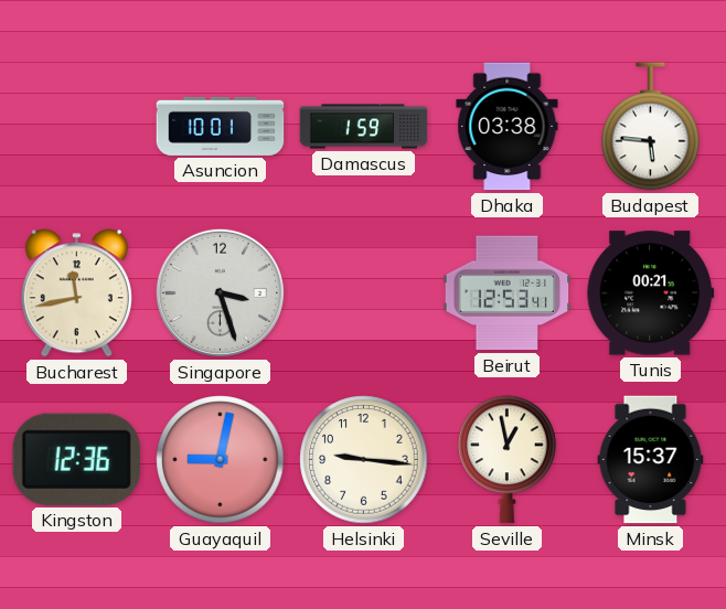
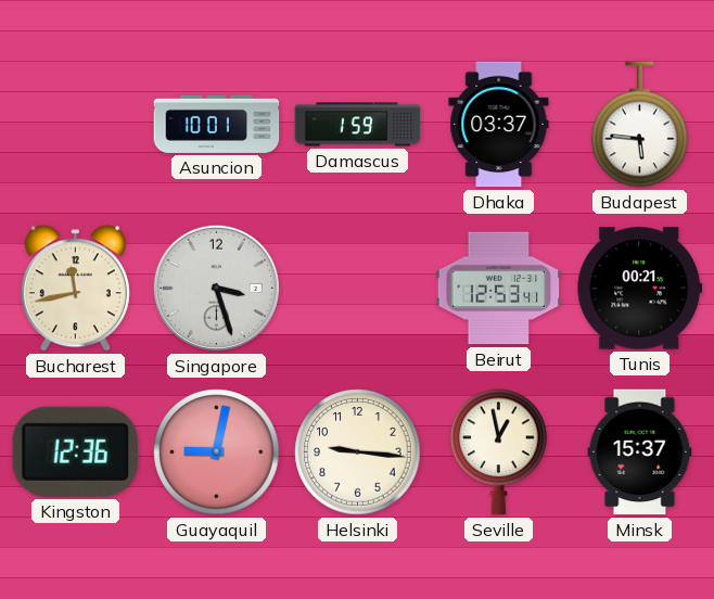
Dhaka: 03:38 -> 03:37
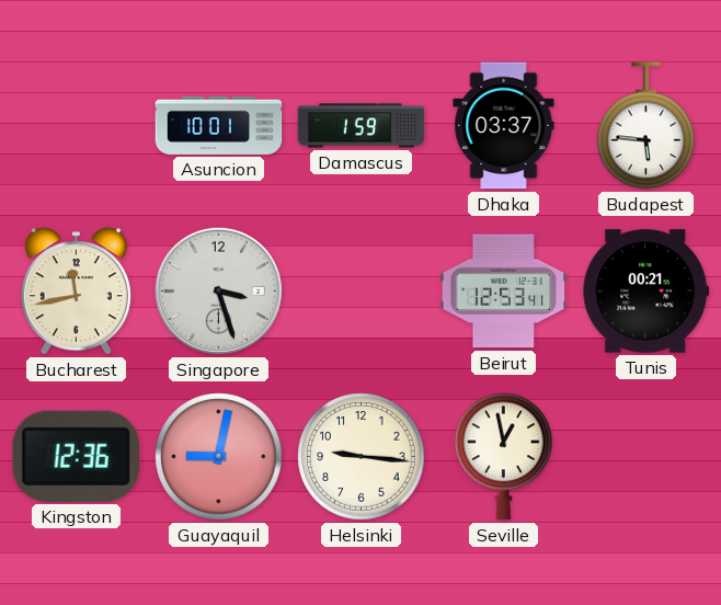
Minsk: 15:37 -> none
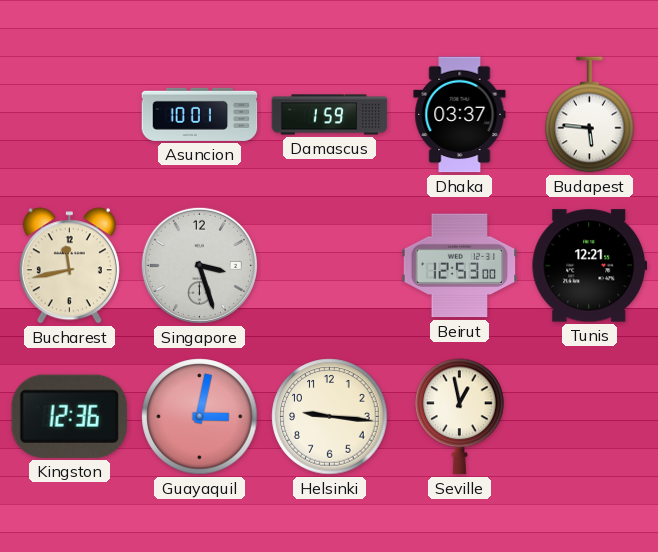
Beirut: 12:53:41 -> 12:53:00
Tunis: 00:21 -> 12:21
Guayaquil: 9:02 -> 3:02
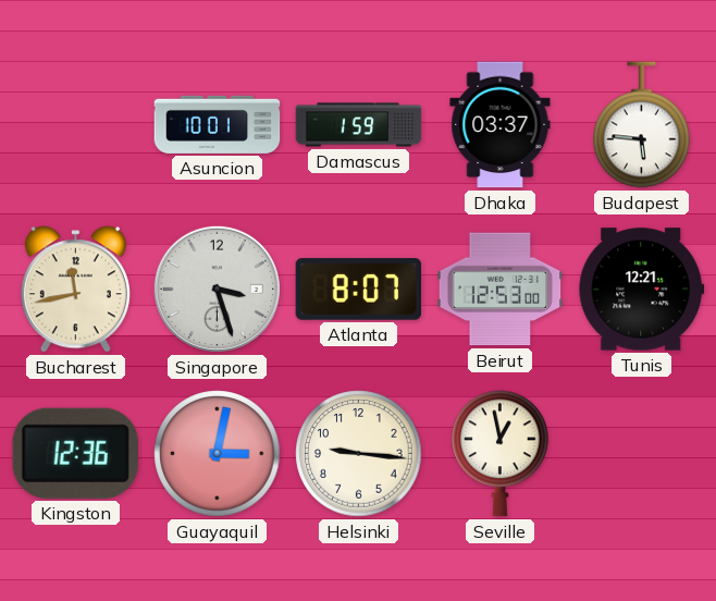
Atlanta: none -> 8:07
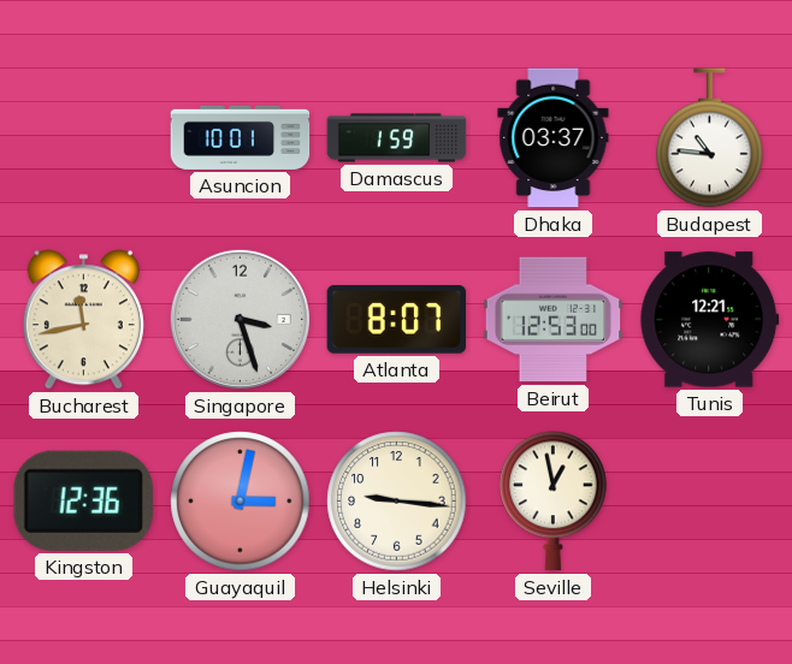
Budapest: 5:46 -> 10:46
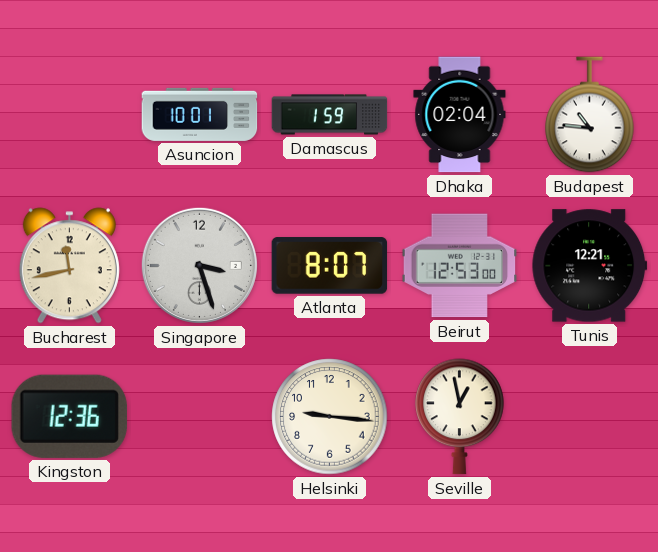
Dhaka: 03:37 -> 02:04
Guayaquil: 3:02 -> none
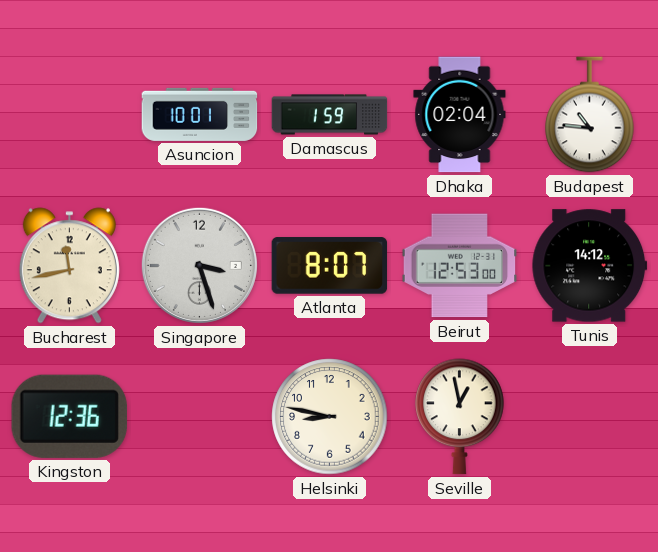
Tunis: 12:21 -> 14:12
Helsinki: 9:16 -> 8:47
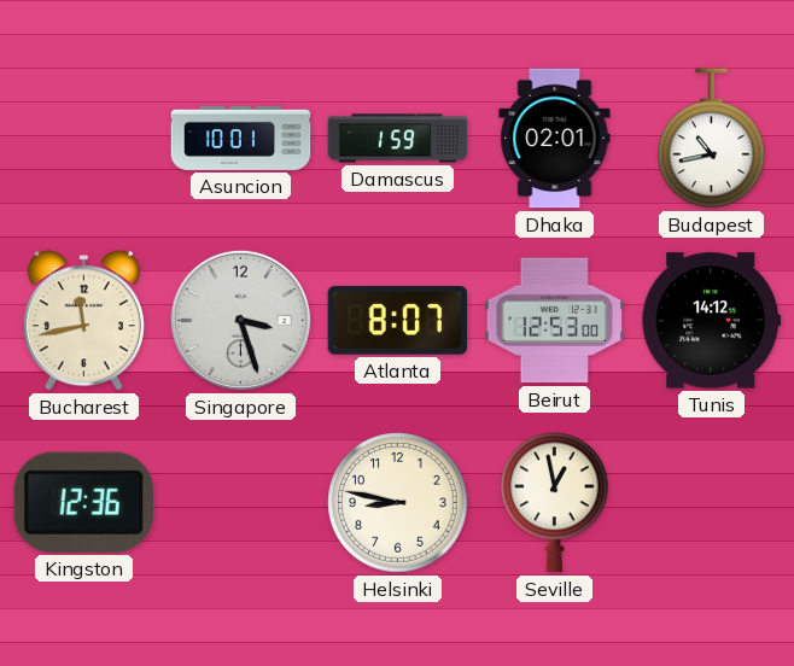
Dhaka: 02:04 -> 02:01
Budapest: 10:46 -> 10:43
